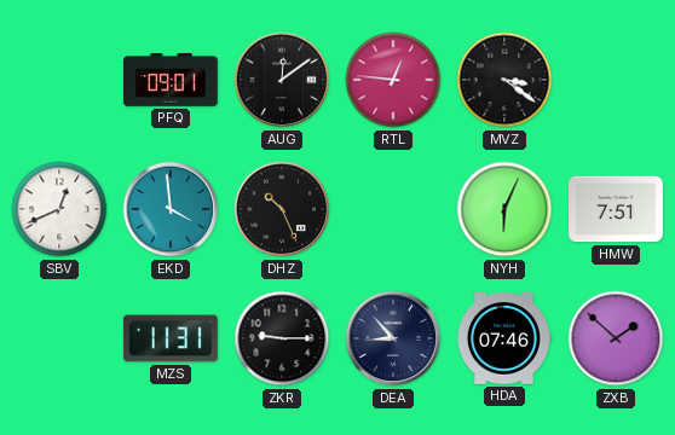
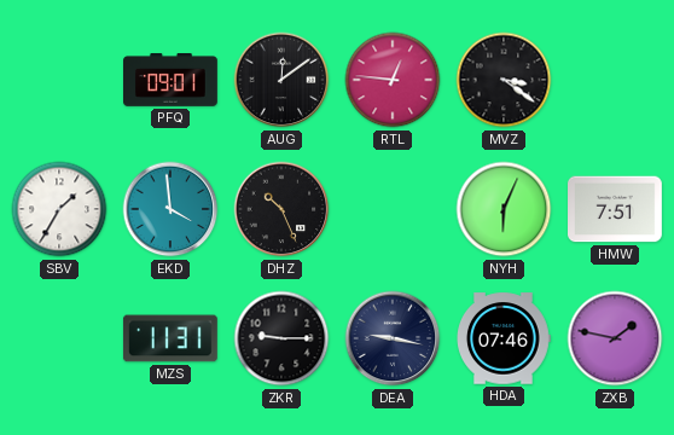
SBV: 12:41 -> 1:35
DEA: 8:53 -> 9:17
ZXB: 1:52 -> 1:47
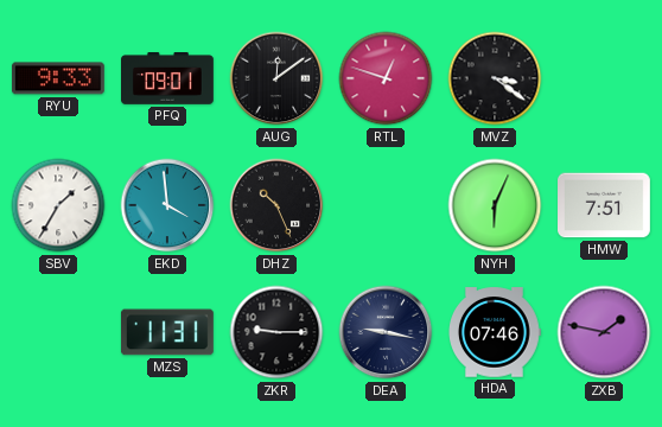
RYU: none -> 9:33
RTL: 12:46 -> 12:48
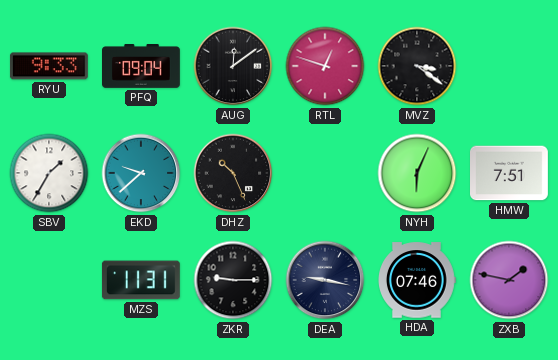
PFQ: 09:01 -> 09:04
EKD: 3:59 -> 9:38
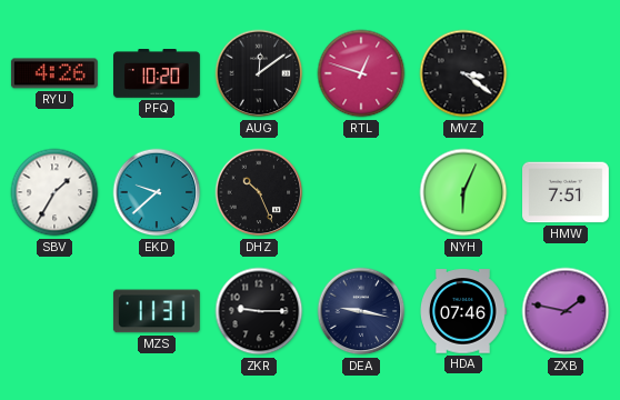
RYU: 9:33 -> 4:26
PFQ: 09:04 -> 10:20
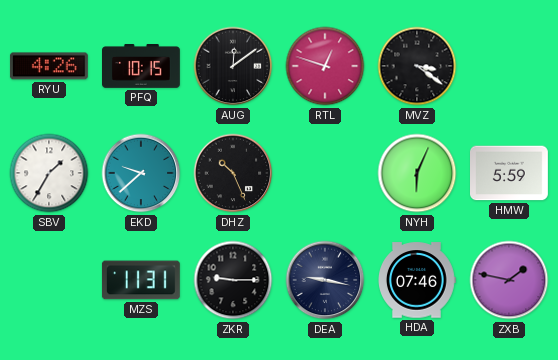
PFQ: 10:20 -> 10:15
HMW: 7:51 -> 5:59
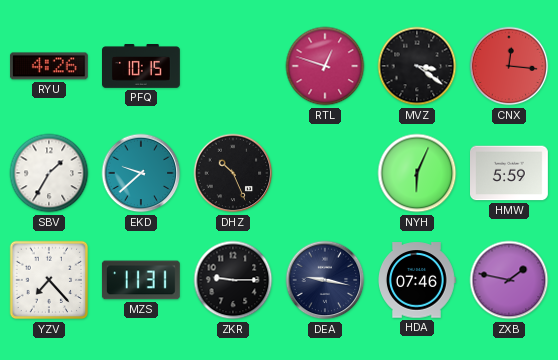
AUG: 12:09 -> none
CNX: none -> 12:16
YZV: none -> 7:23
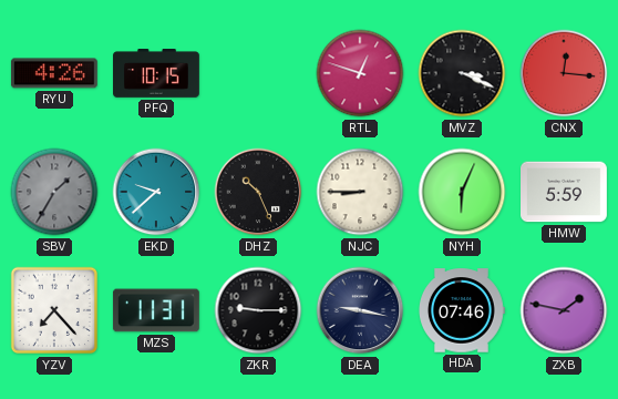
MVZ: 3:21 -> 3:19
SBV dial: white -> grey
NJC: none -> 8:45
